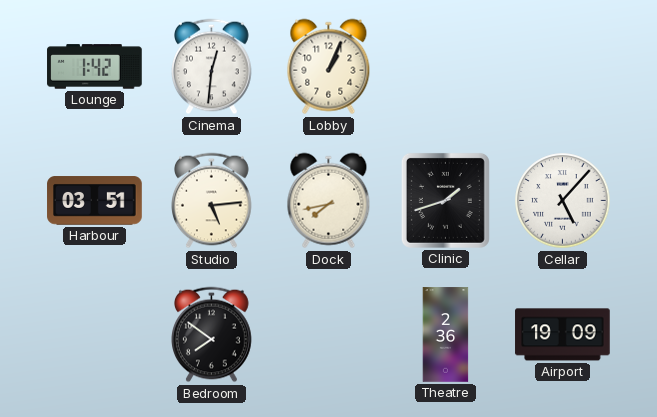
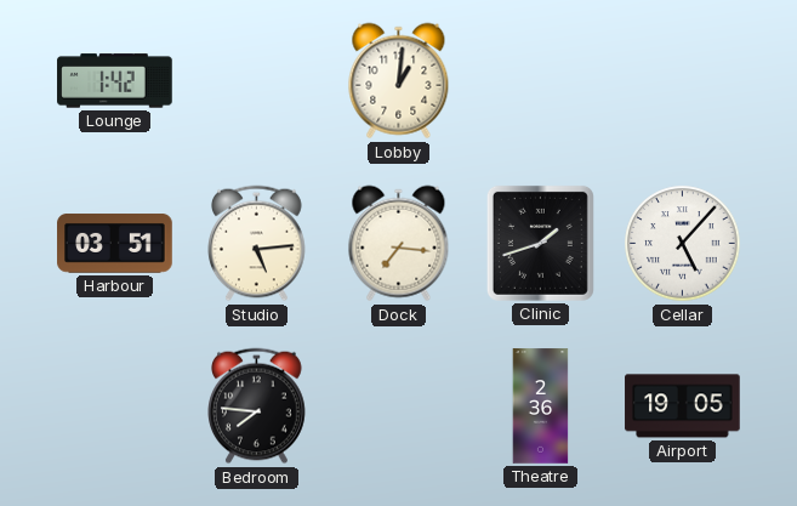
Cinema: 12:31 -> none
Lobby: 1:04 -> 1:01
Dock: 7:43 -> 7:16
Bedroom: 7:51 -> 7:46
Airport: 19:09 -> 19:05
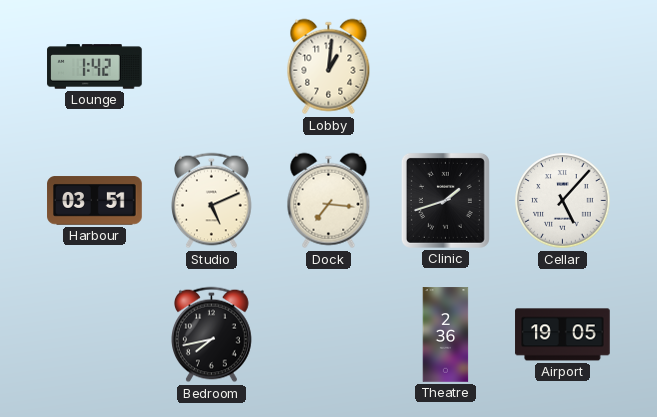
Studio: 5:14 -> 5:11
Bedroom: 7:46 -> 7:43
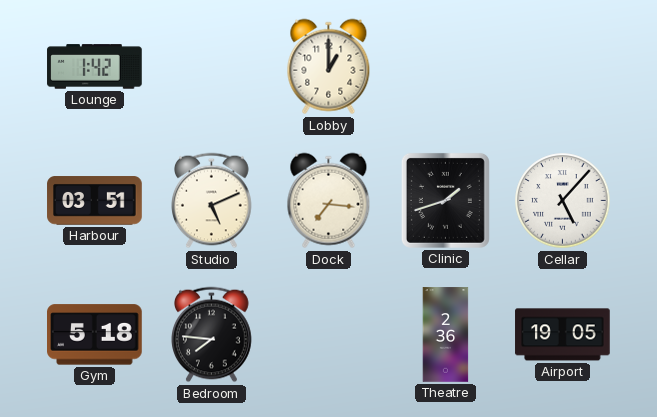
Lobby: 1:01 -> 1:00
Gym: none -> 5:18
Bedroom: 7:43 -> 7:46
